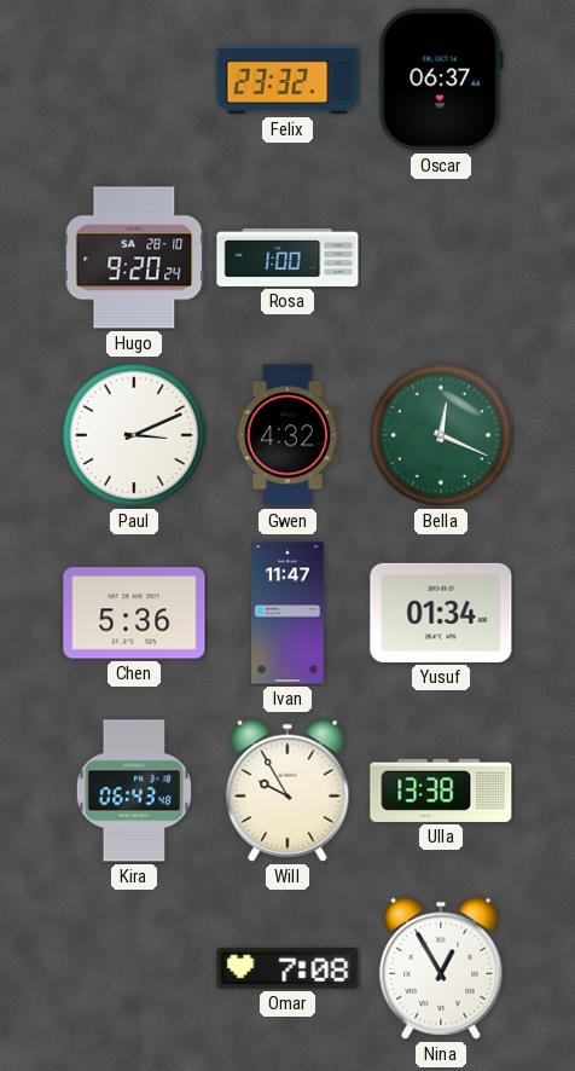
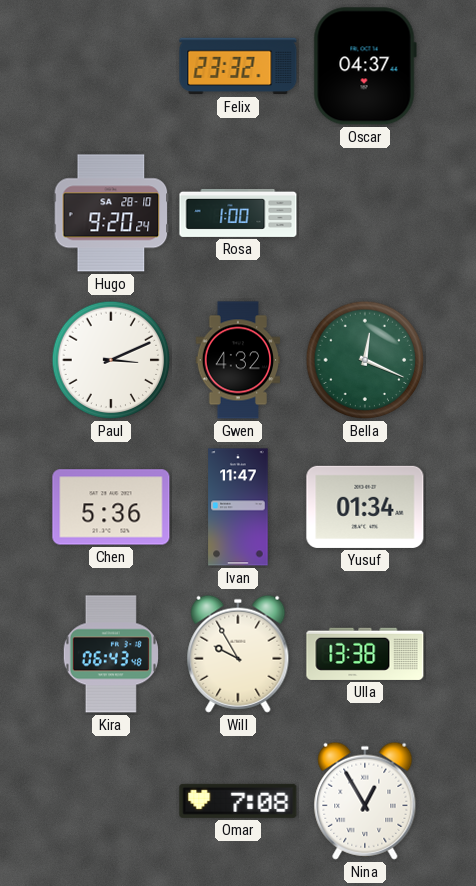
Oscar: 06:37 -> 04:37
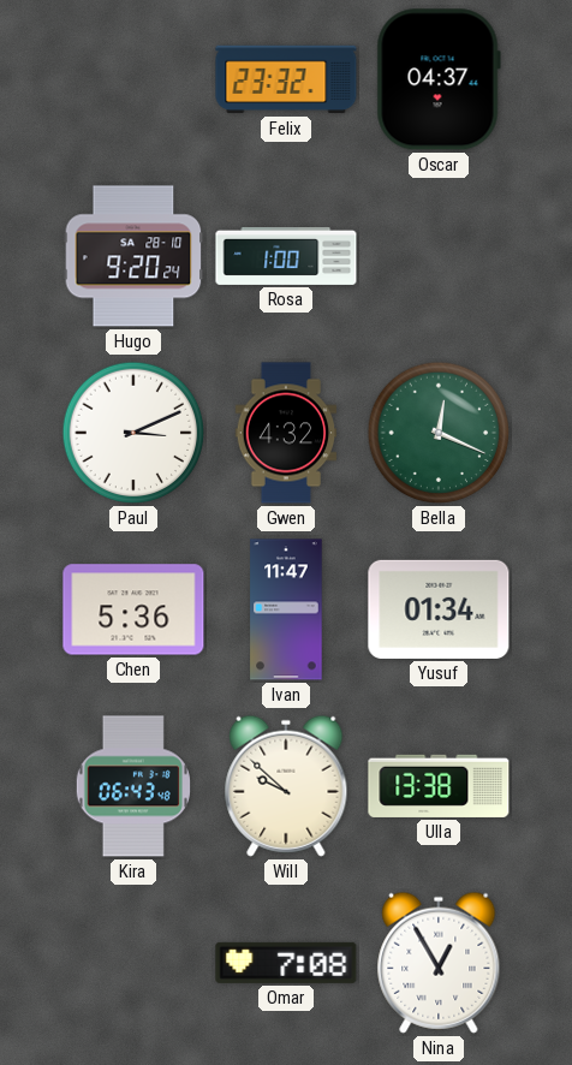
Will: 9:55 -> 9:52
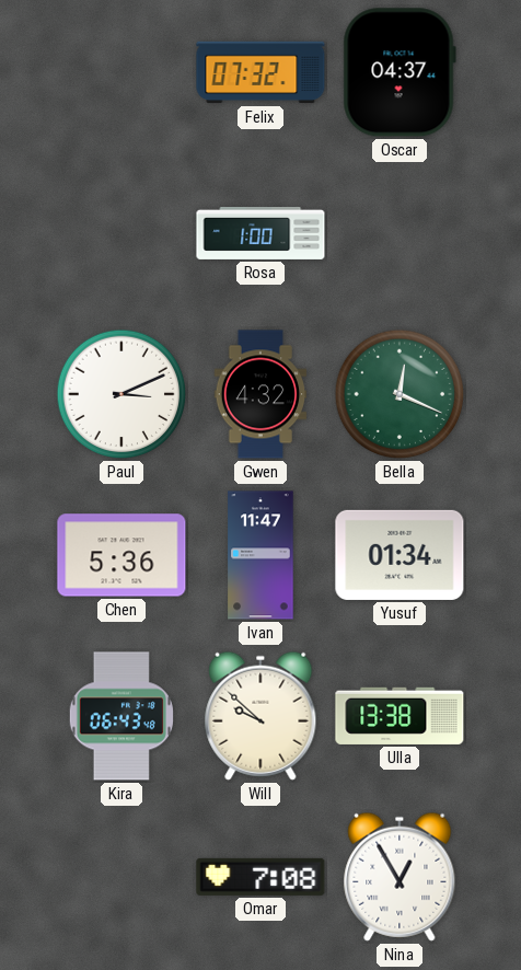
Felix: 23:32 -> 07:32
Hugo: 9:20 -> none
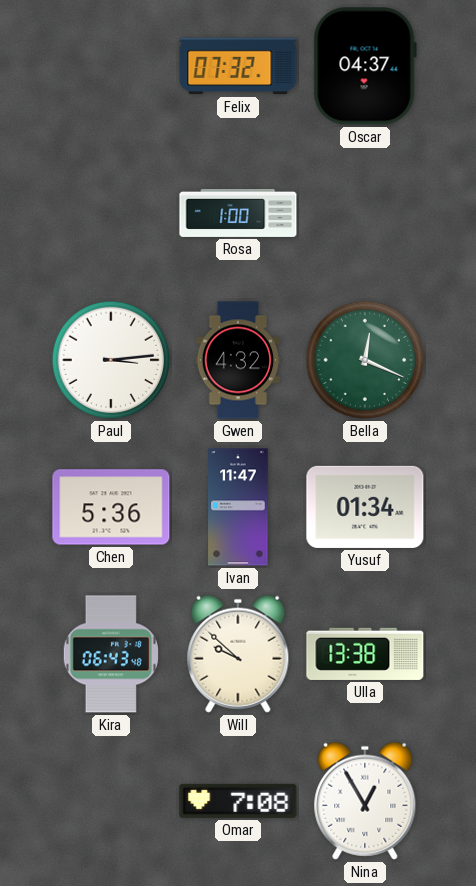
Paul: 3:11 -> 3:14
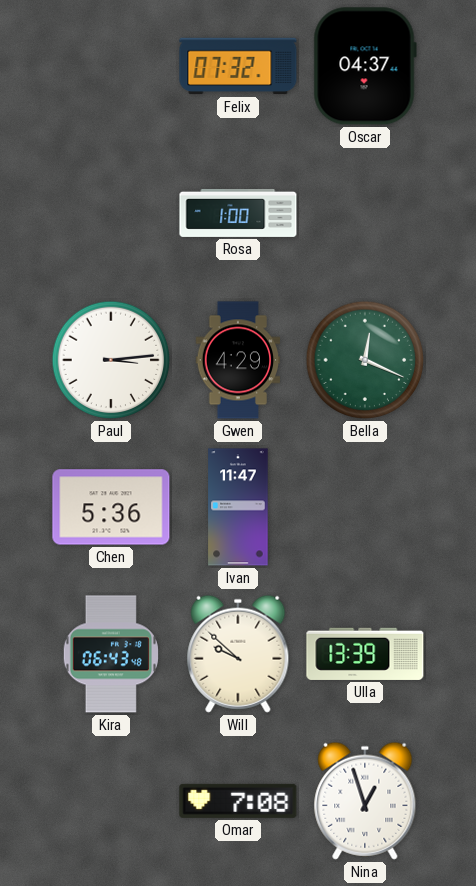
Gwen: 4:32 -> 4:29
Yusuf: 01:34 -> none
Ulla: 13:38 -> 13:39
Nina: 12:55 -> 12:57
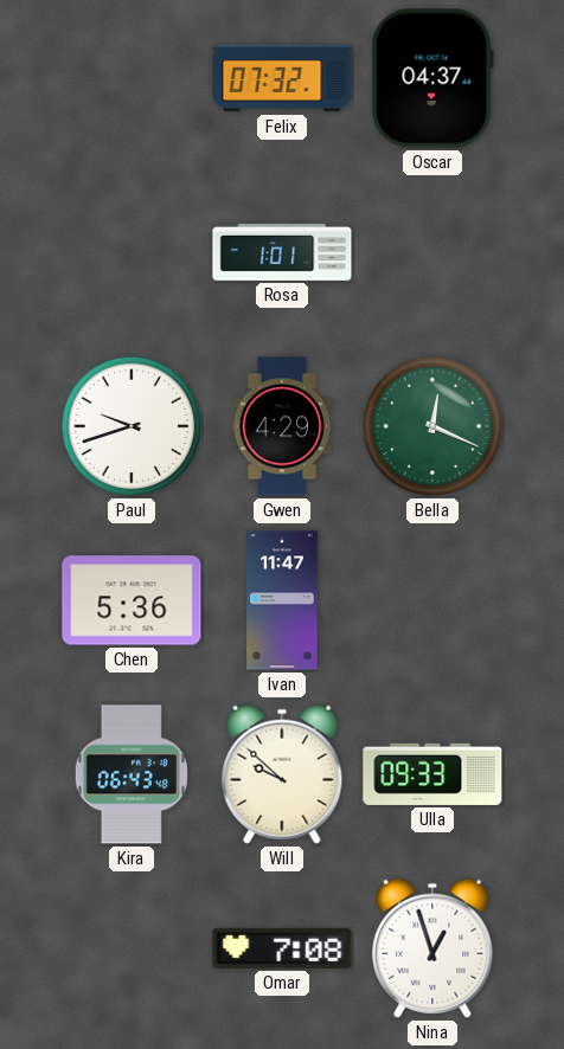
Rosa: 1:00 -> 1:01
Paul: 3:14 -> 9:42
Ulla: 13:39 -> 09:33
